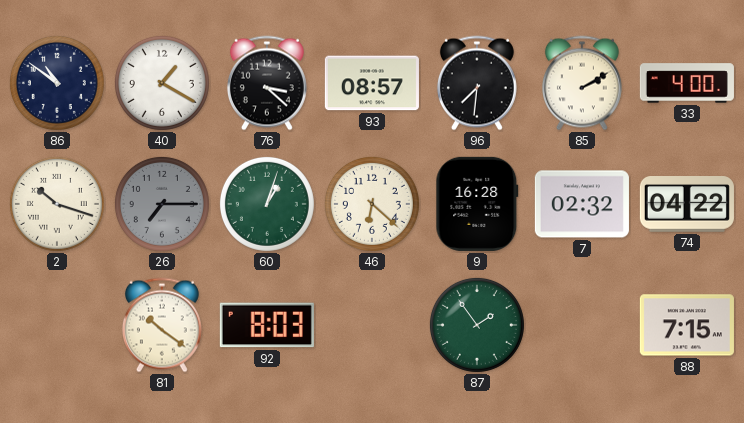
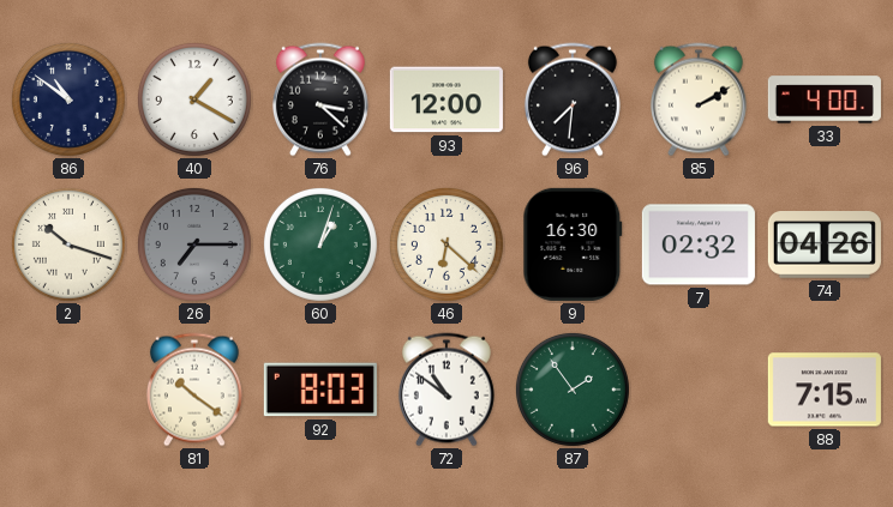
93: 08:57 -> 12:00
9: 16:28 -> 16:30
74: 04:22 -> 04:26
72: none -> 10:51
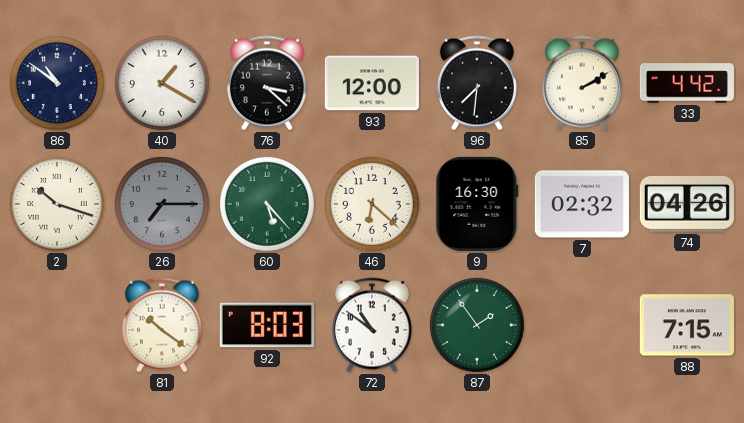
33: 4:00 -> 4:42
60: 1:03 -> 5:23
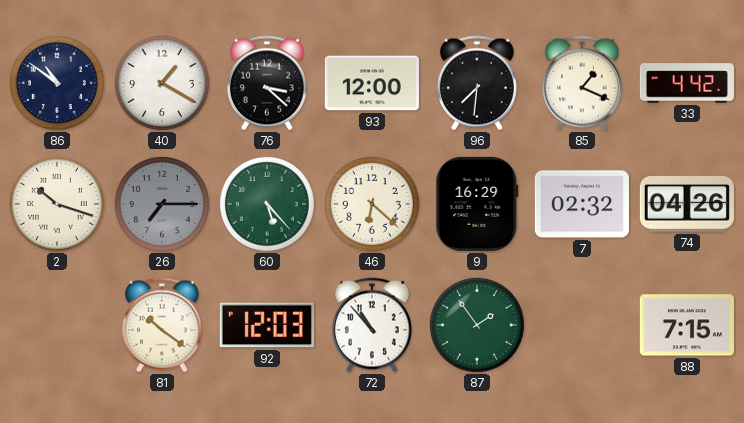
85: 2:10 -> 1:19
9: 16:30 -> 16:29
92: 8:03 -> 12:03
72: 10:51 -> 10:53
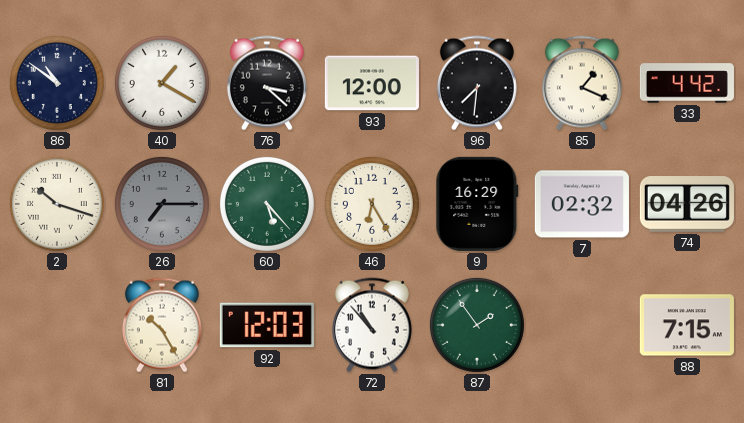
46: 6:22 -> 6:25
81: 10:21 -> 10:25
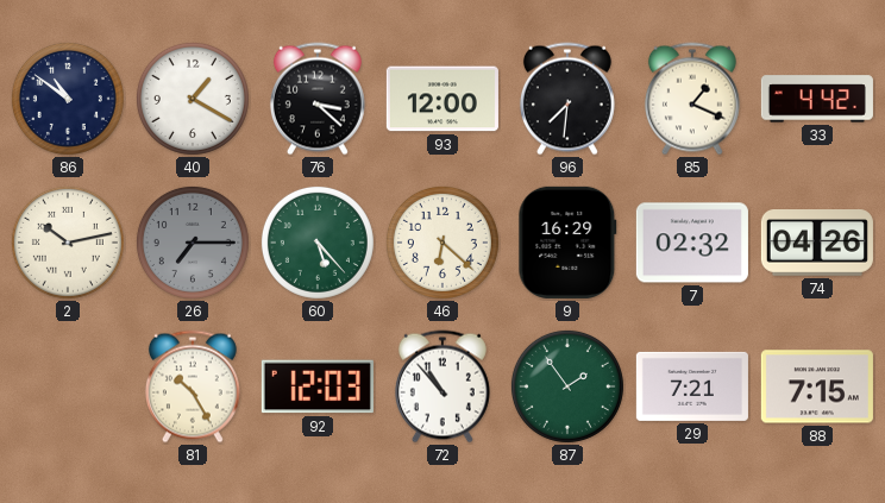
2: 10:18 -> 10:13
46: 6:25 -> 6:22
29: none -> 7:21
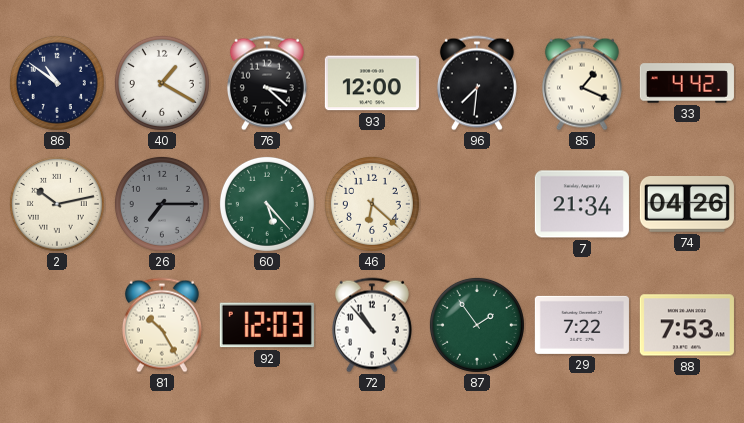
9: 16:29 -> none
7: 02:32 -> 21:34
29: 7:21 -> 7:22
88: 7:15 -> 7:53
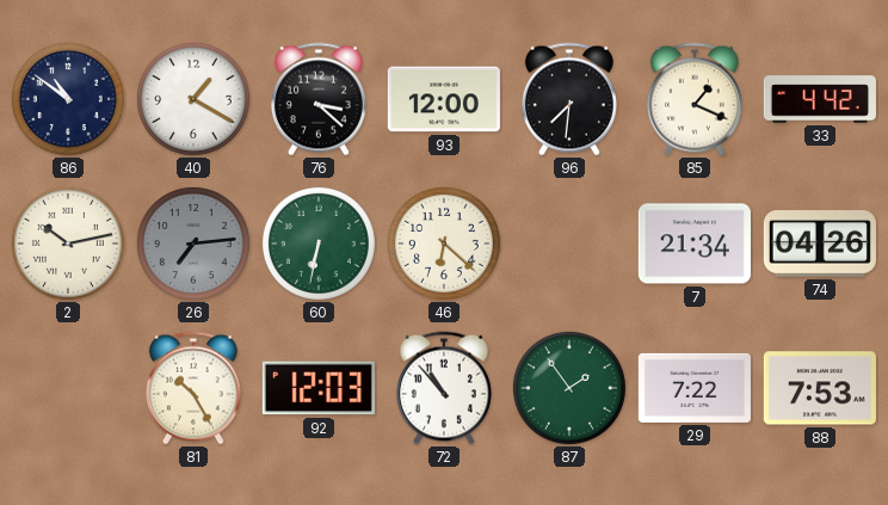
26: 7:15 -> 7:14
60: 5:23 -> 6:32
